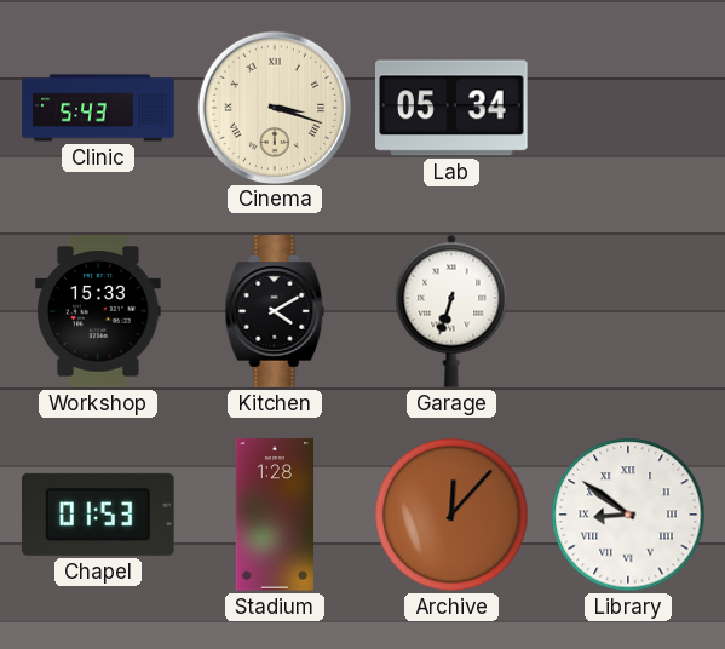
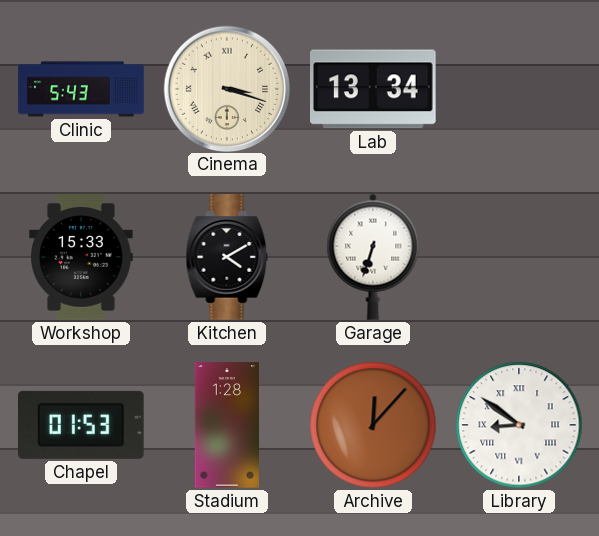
Lab: 05:34 -> 13:34
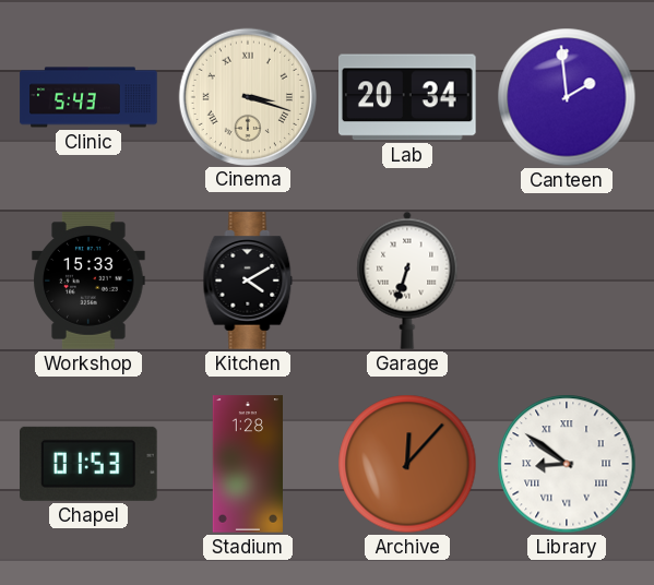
Lab: 13:34 -> 20:34
Canteen: none -> 1:59
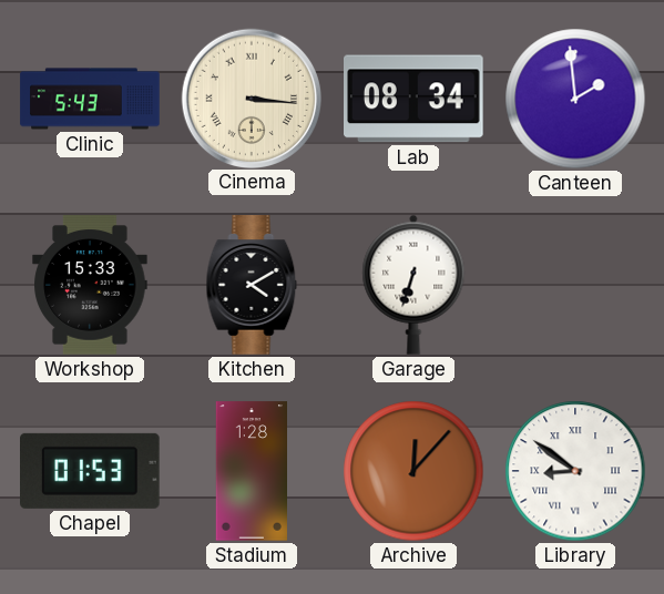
Cinema: 3:18 -> 3:16
Lab: 20:34 -> 08:34
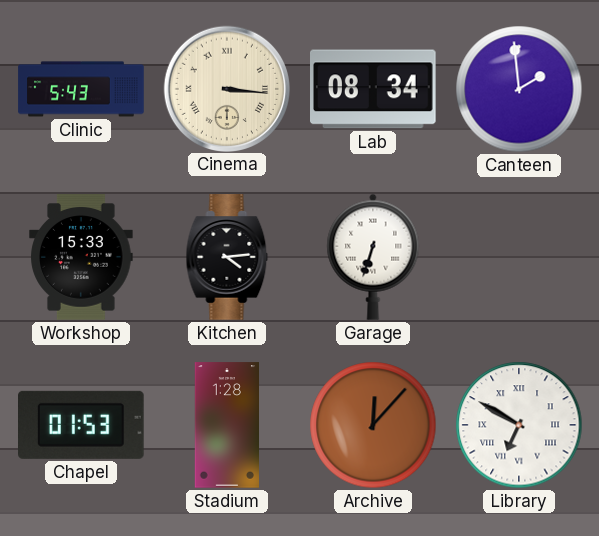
Kitchen: 4:10 -> 4:14
Library: 8:51 -> 6:50
